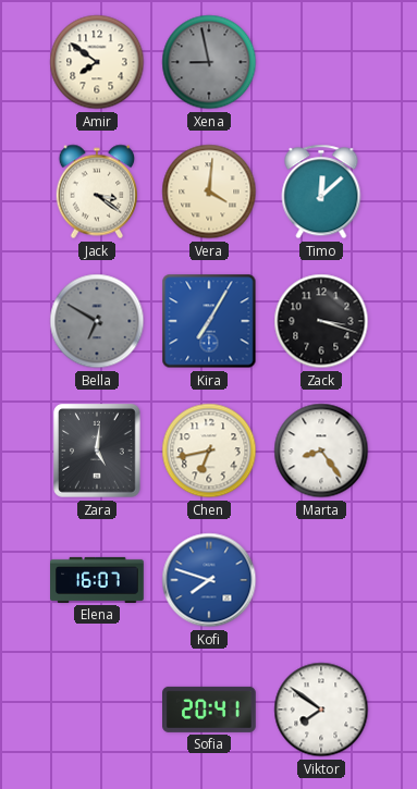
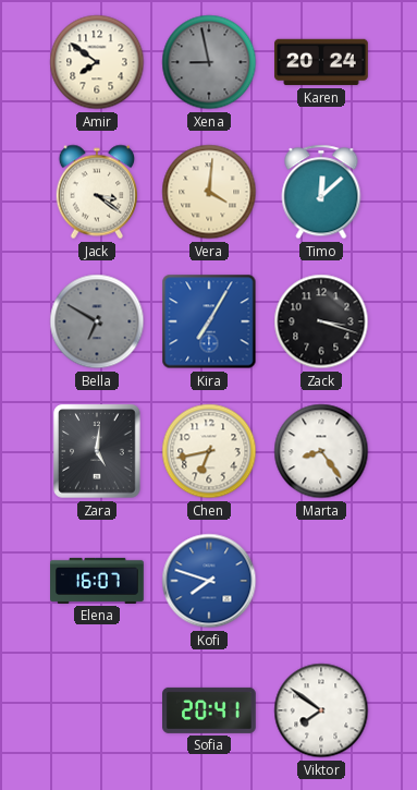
Karen: none -> 20:24
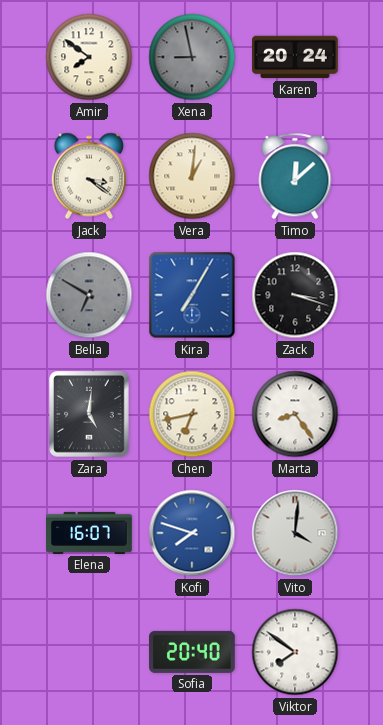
Vera: 4:01 -> 1:01
Vito: none -> 4:01
Sofia: 20:41 -> 20:40
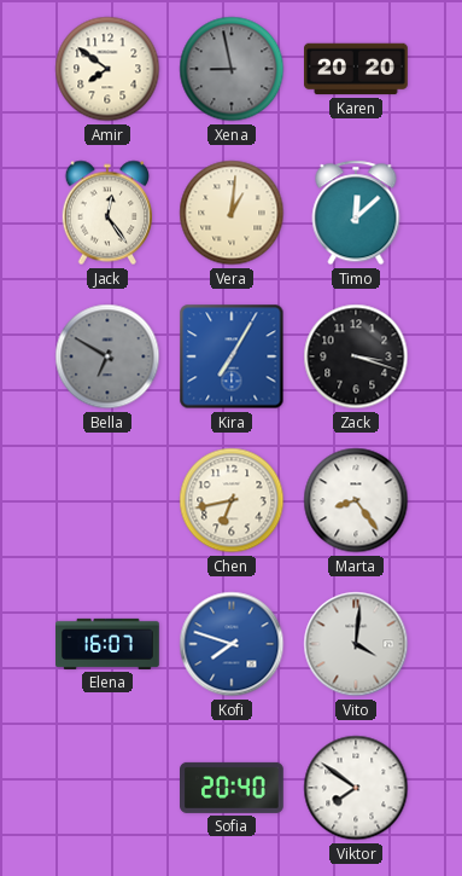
Karen: 20:24 -> 20:20
Jack: 3:21 -> 12:24
Zara: 5:01 -> none
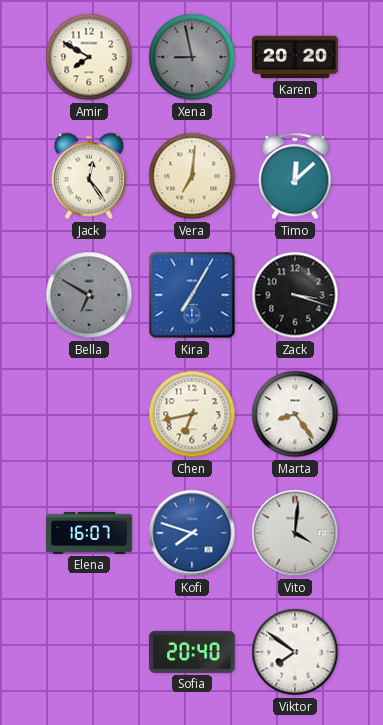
Amir: 7:51 -> 7:50
Vera: 1:01 -> 7:01
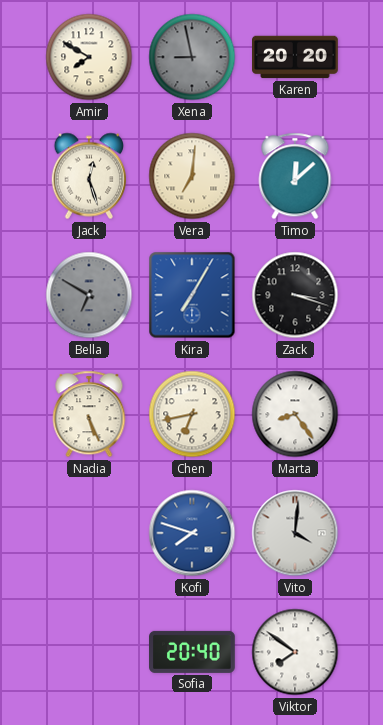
Jack: 12:24 -> 12:27
Nadia: none -> 5:26
Elena: 16:07 -> none
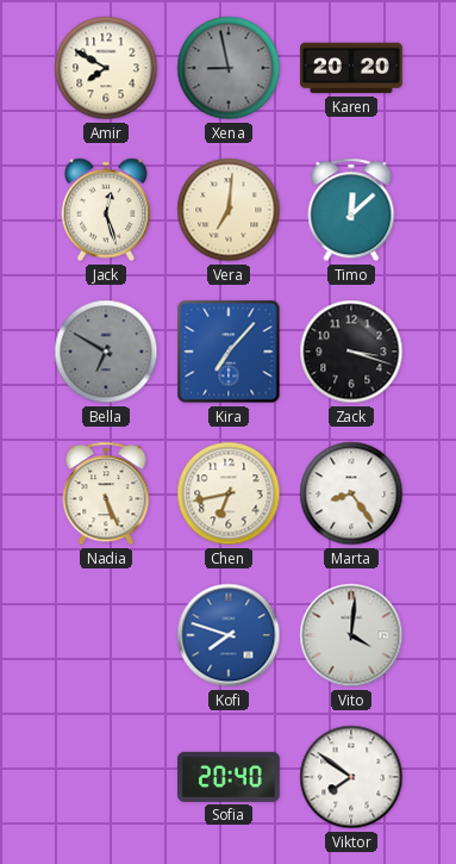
Kira: 7:05 -> 7:07
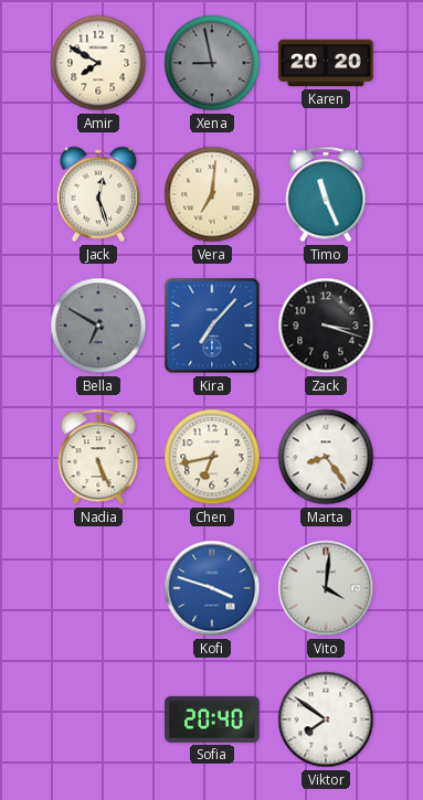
Timo: 12:08 -> 11:26
Kofi: 7:48 -> 3:48
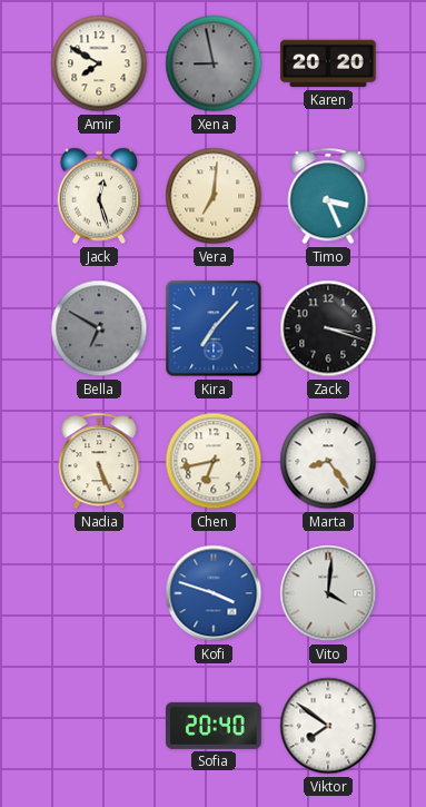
Timo: 11:26 -> 3:26
